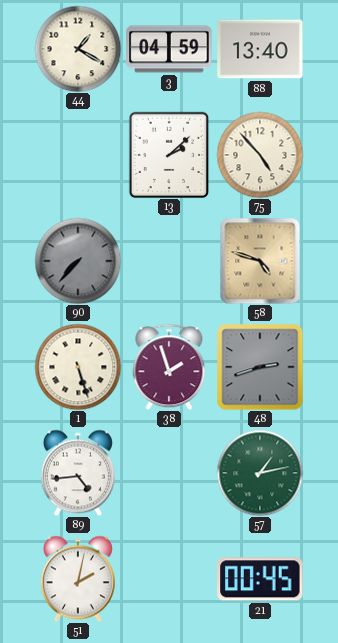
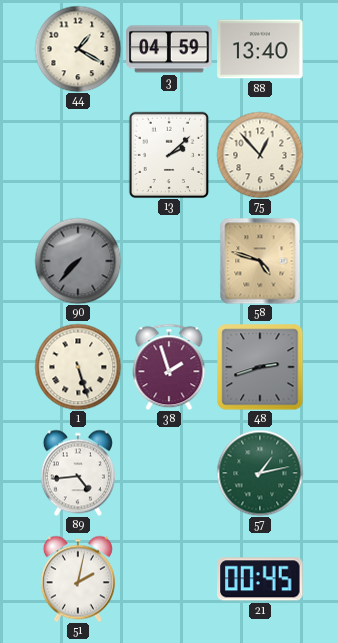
75: 4:53 -> 12:53
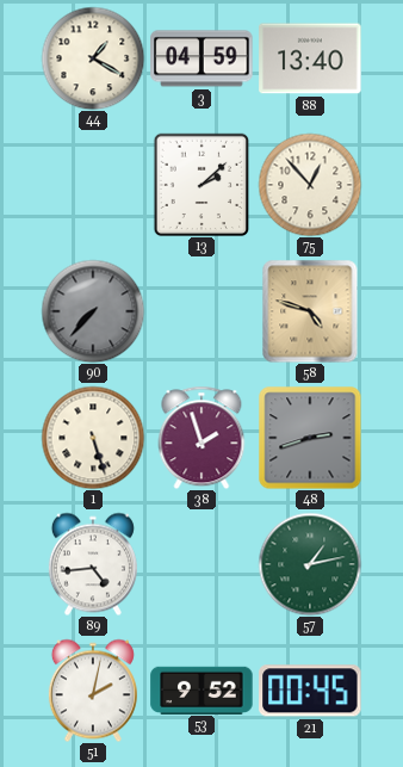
53: none -> 9:52
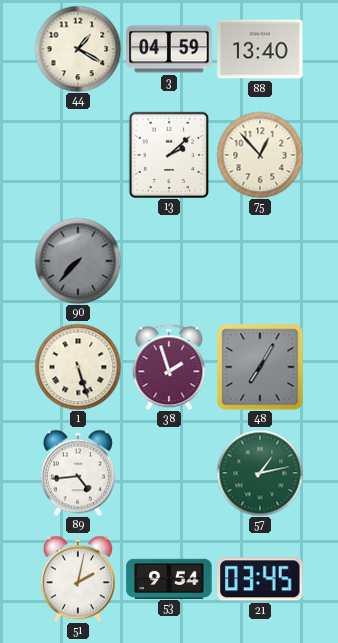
58: 4:48 -> none
48: 2:42 -> 7:05
53: 9:52 -> 9:54
21: 00:45 -> 03:45
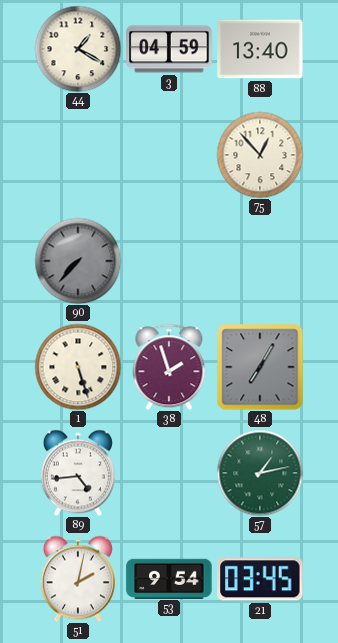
13: 2:08 -> none
